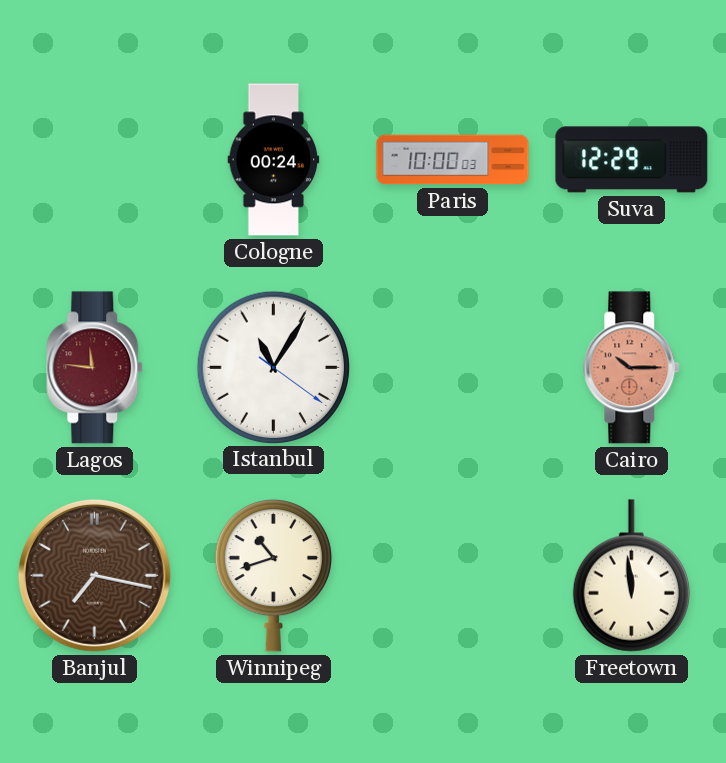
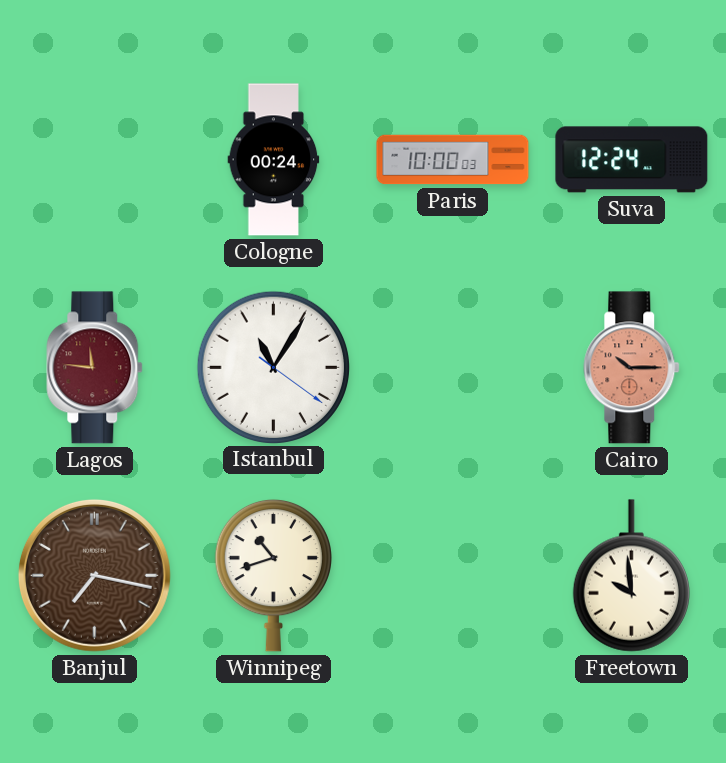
Suva: 12:29 -> 12:24
Freetown: 11:59 -> 9:59
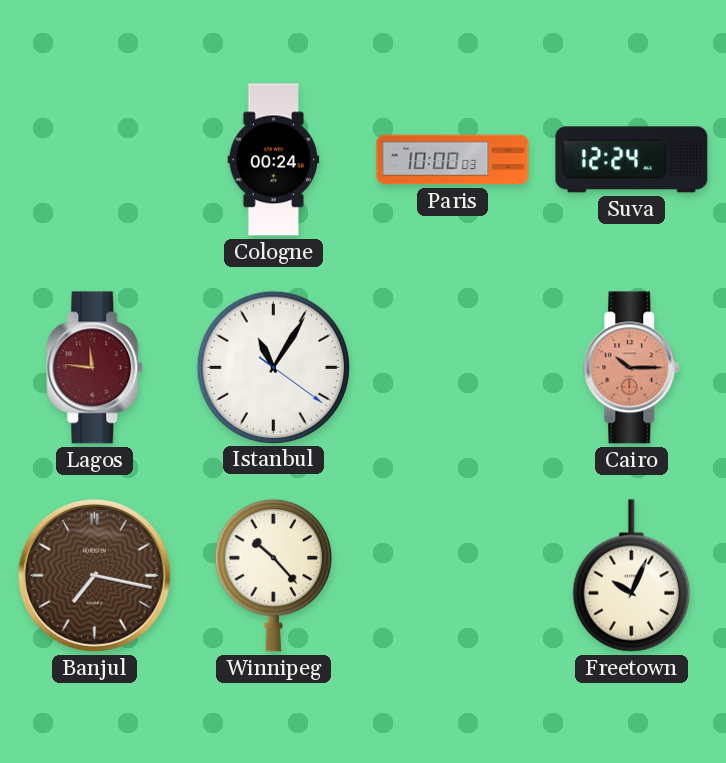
Winnipeg: 10:42 -> 10:23
Freetown: 9:59 -> 10:04
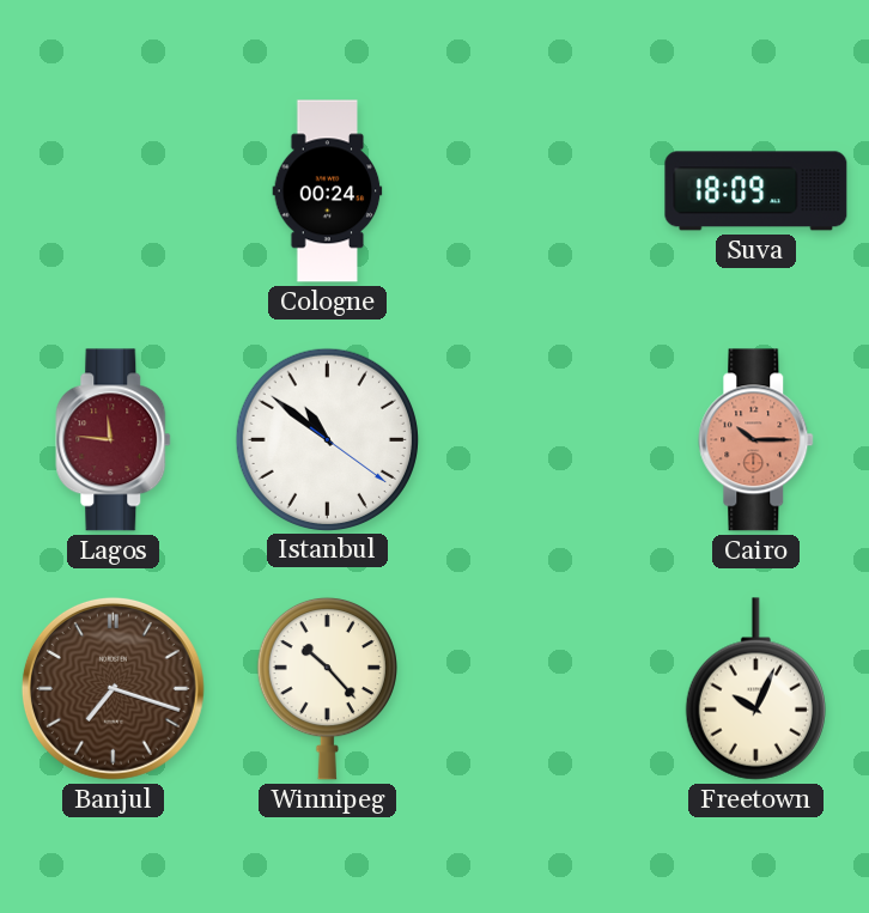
Paris: 10:00 -> none
Suva: 12:24 -> 18:09
Istanbul: 11:05 -> 10:51
Banjul: 7:17 -> 7:18
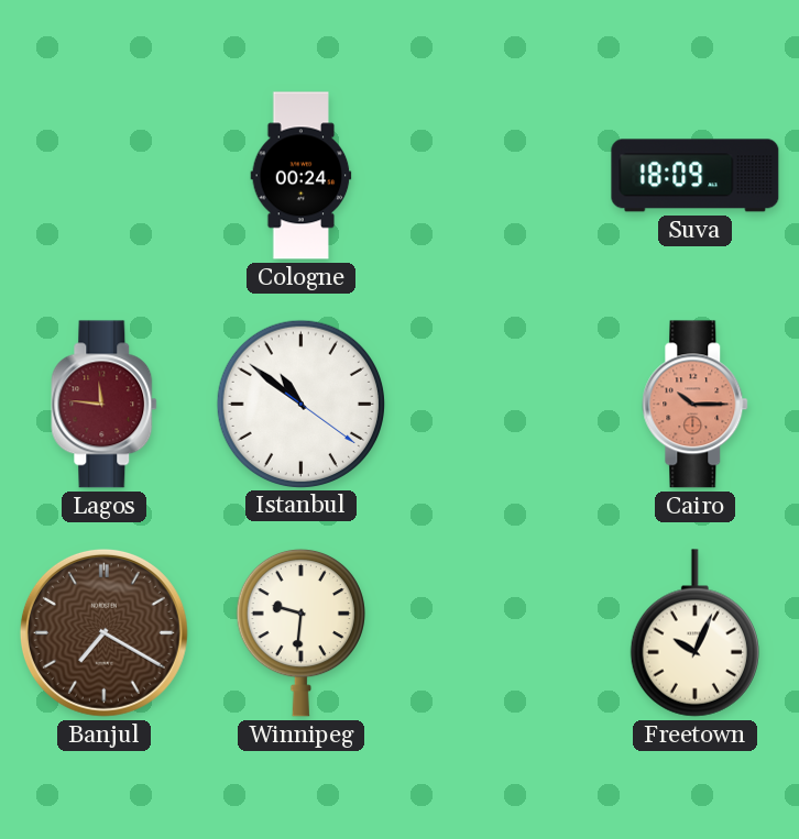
Banjul: 7:18 -> 7:20
Winnipeg: 10:23 -> 9:31
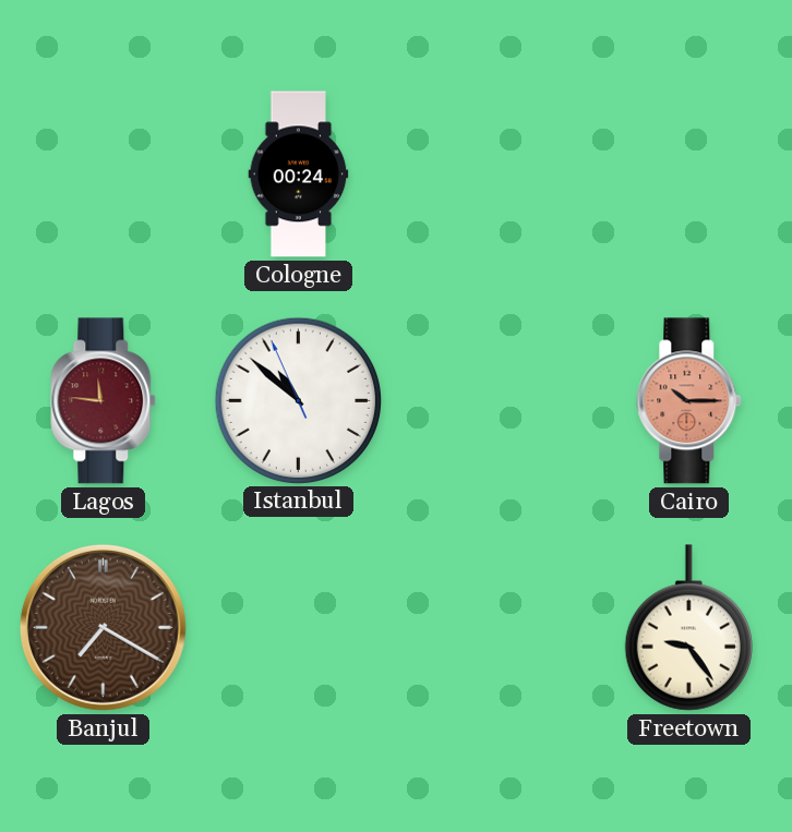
Suva: 18:09 -> none
Istanbul: 10:51:21 -> 10:51:56
Winnipeg: 9:31 -> none
Freetown: 10:04 -> 9:24
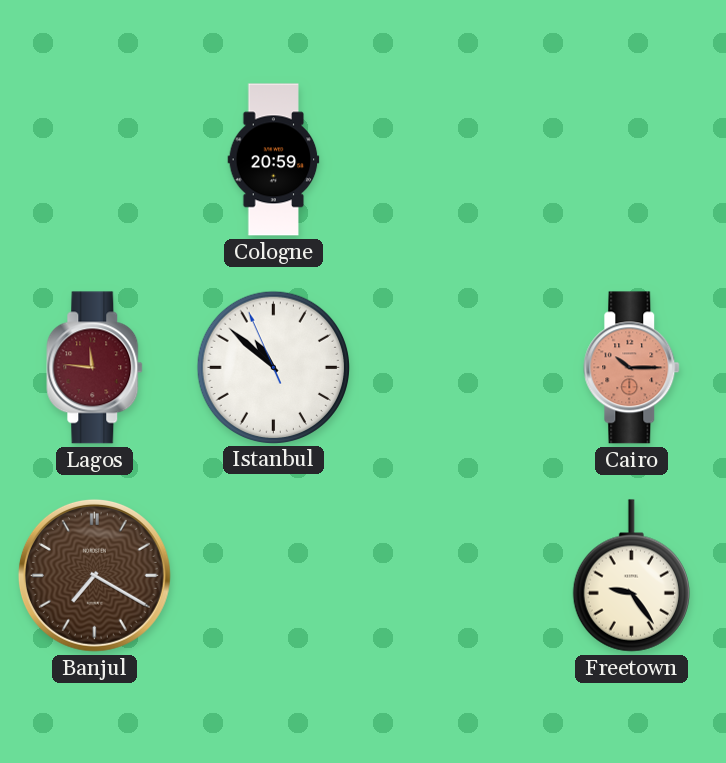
Cologne: 00:24 -> 20:59
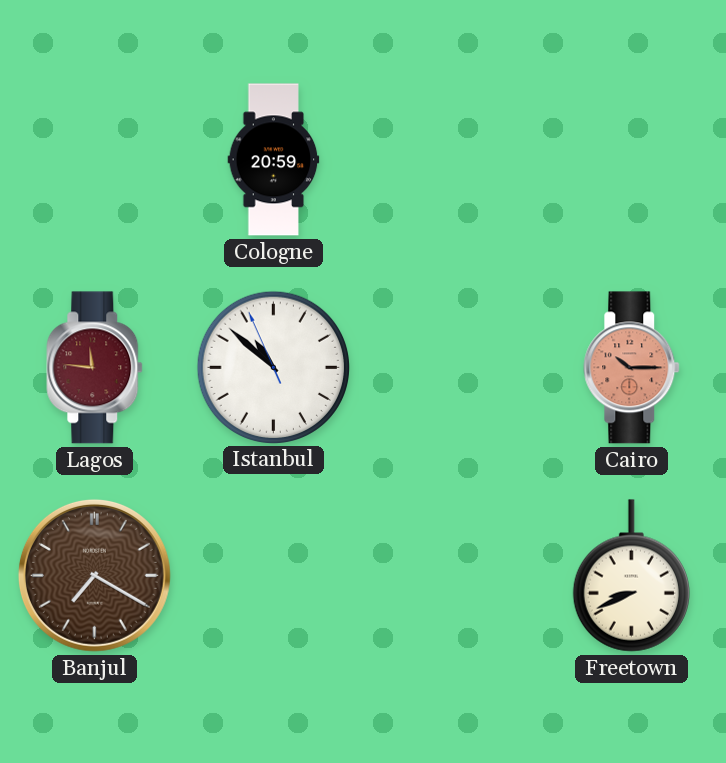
Freetown: 9:24 -> 8:41
